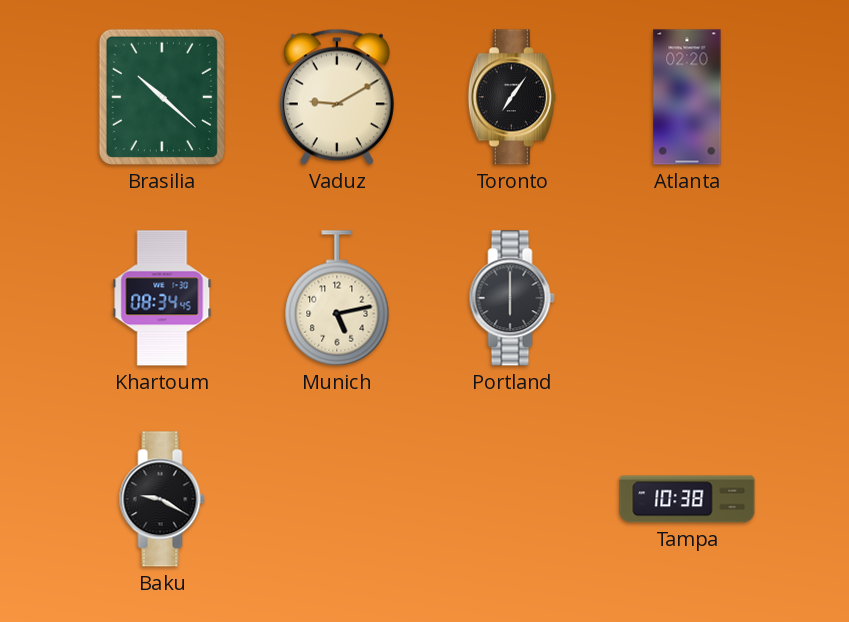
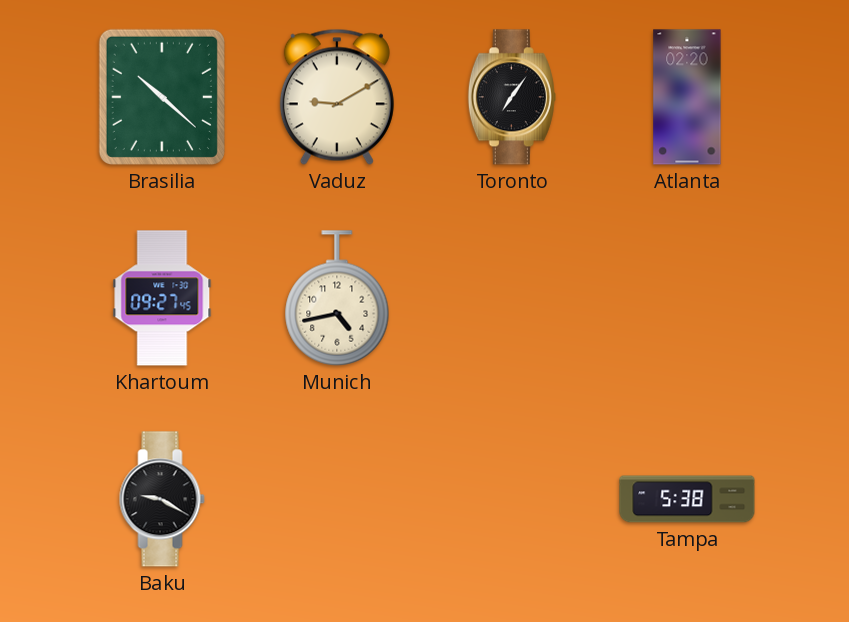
Khartoum: 08:34 -> 09:27
Munich: 5:13 -> 4:43
Portland: 6:00 -> none
Tampa: 10:38 -> 5:38
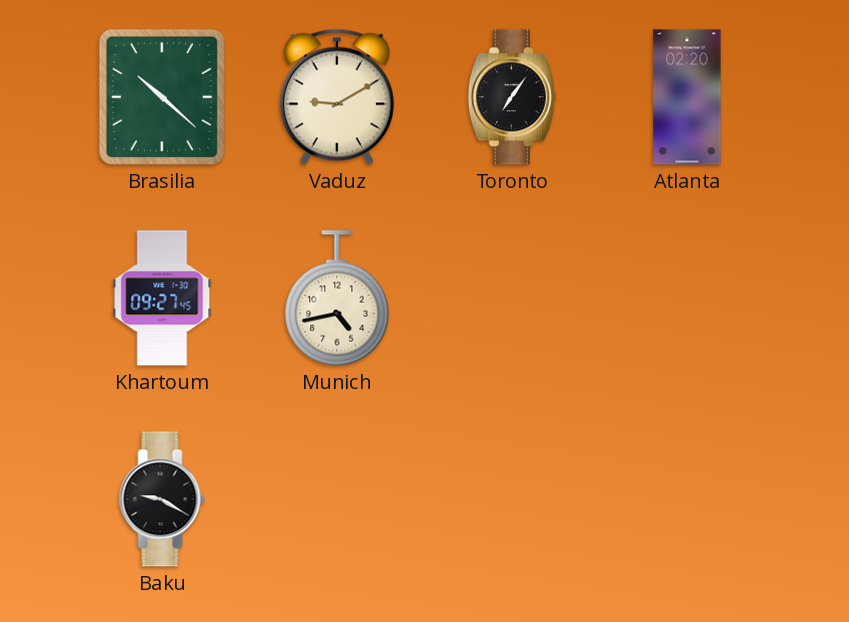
Tampa: 5:38 -> none
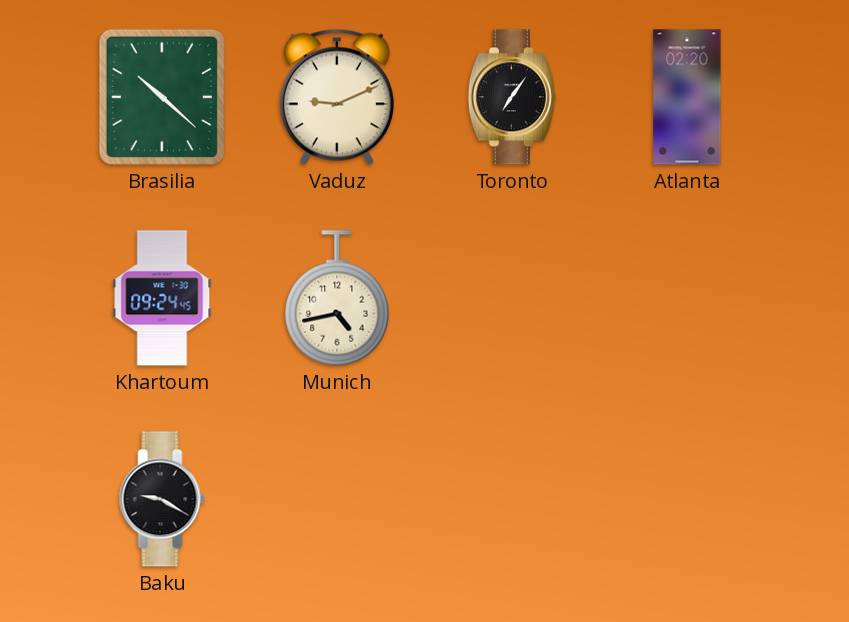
Vaduz: 9:10 -> 9:11
Khartoum: 09:27 -> 09:24
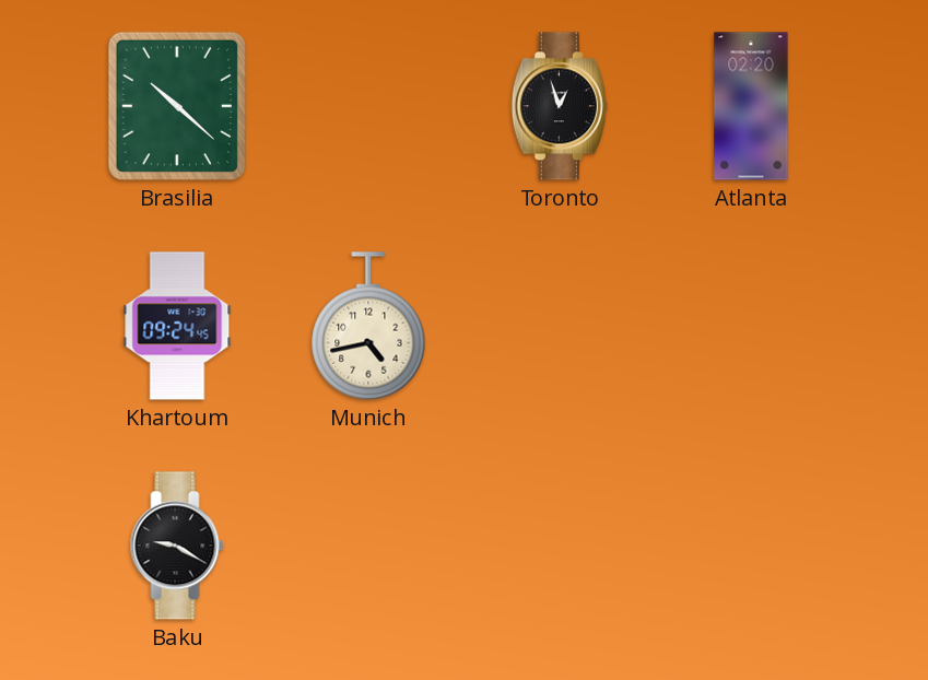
Vaduz: 9:11 -> none
Toronto: 7:06 -> 12:57
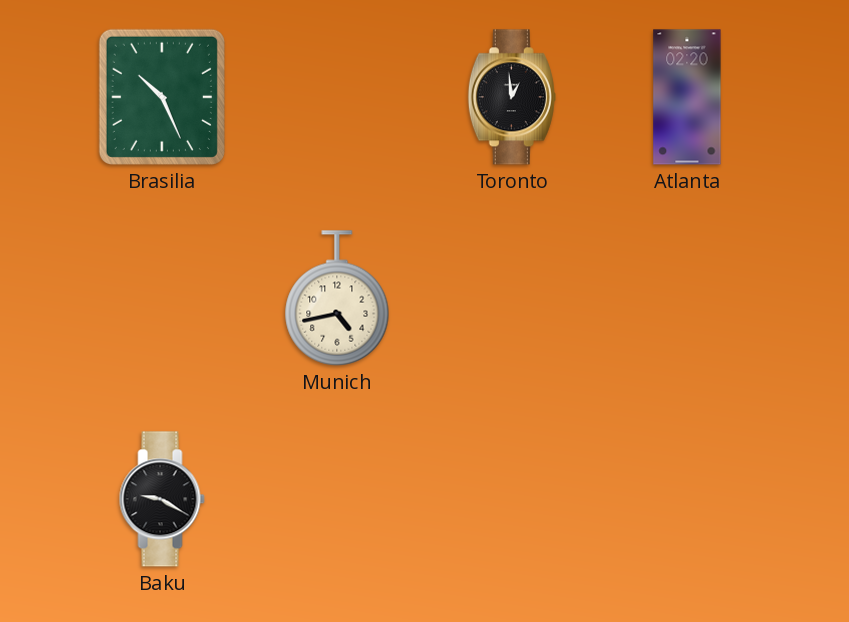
Brasilia: 10:22 -> 10:26
Toronto: 12:57 -> 12:59
Khartoum: 09:24 -> none
